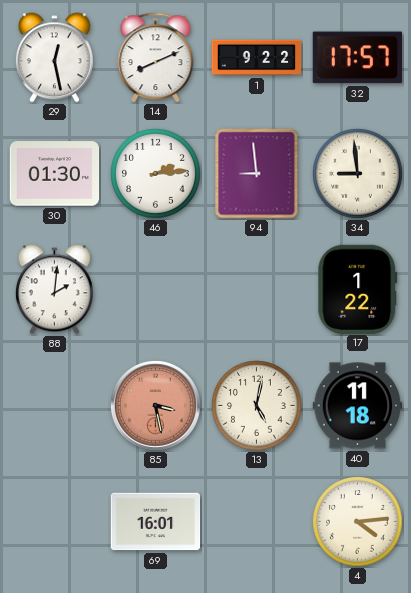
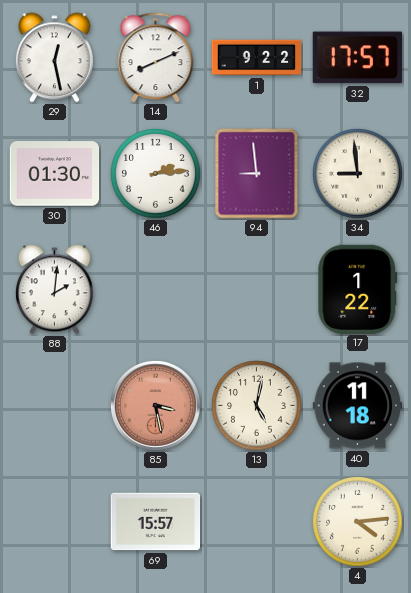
69: 16:01 -> 15:57
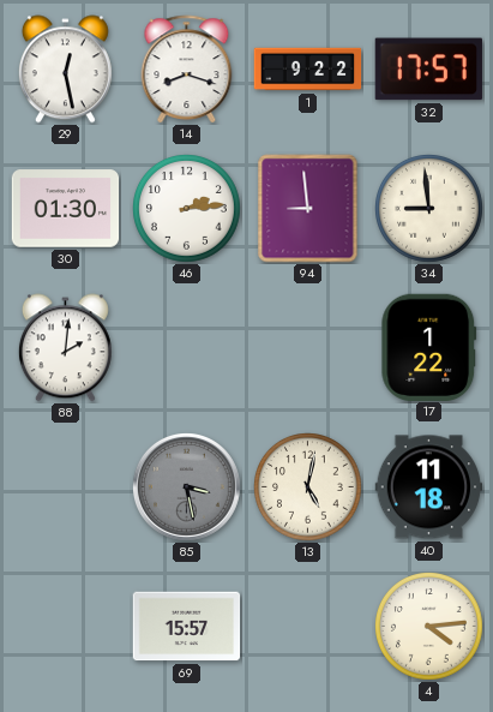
14: 8:11 -> 8:18
85 dial: salmon -> grey
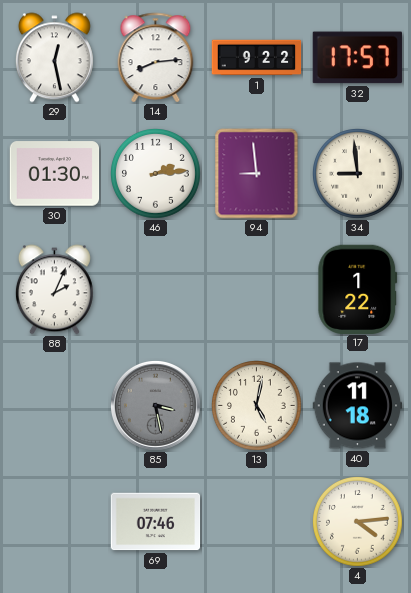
14: 8:18 -> 8:14
88: 2:01 -> 2:04
69: 15:57 -> 07:46
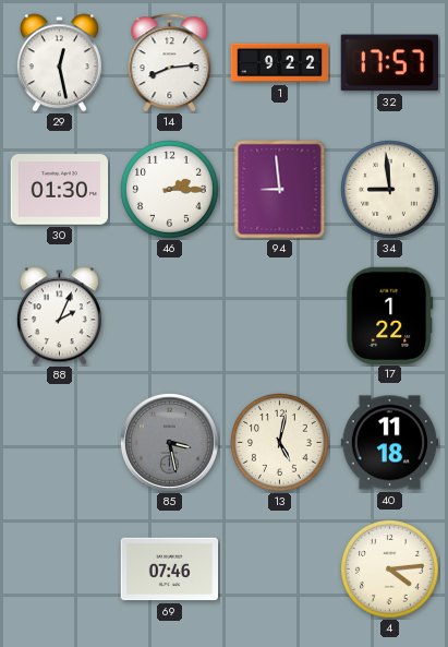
46: 2:14 -> 2:15
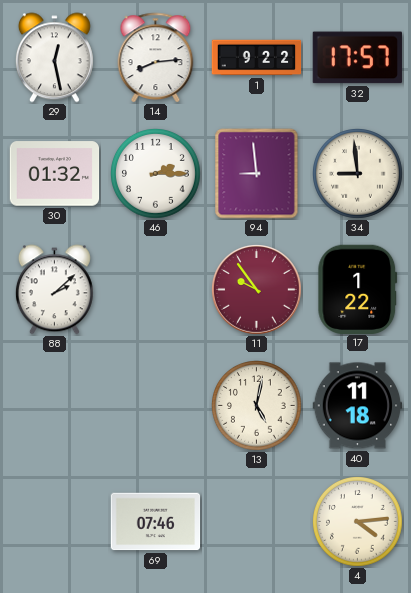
30: 01:30 -> 01:32
88: 2:04 -> 2:08
11: none -> 9:54
85: 3:28 -> none
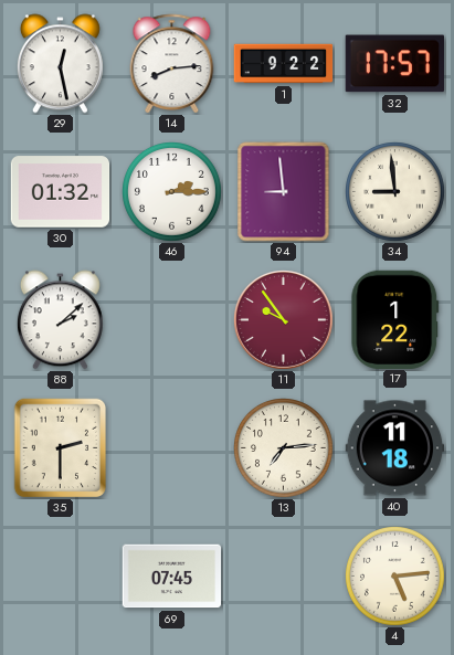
35: none -> 2:30
13: 5:02 -> 7:14
69: 07:46 -> 07:45
4: 4:14 -> 5:14
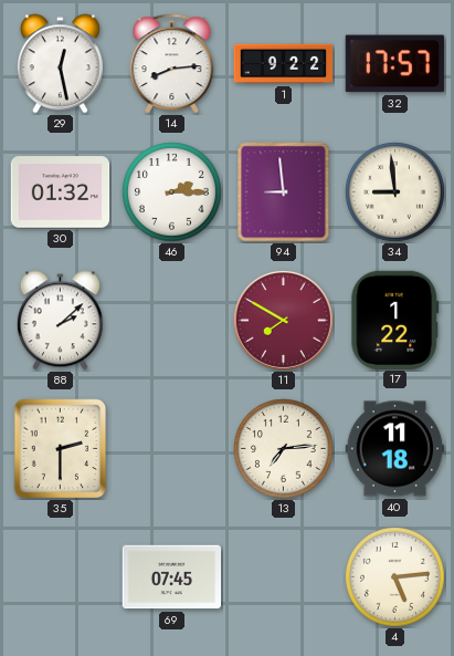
11: 9:54 -> 7:50
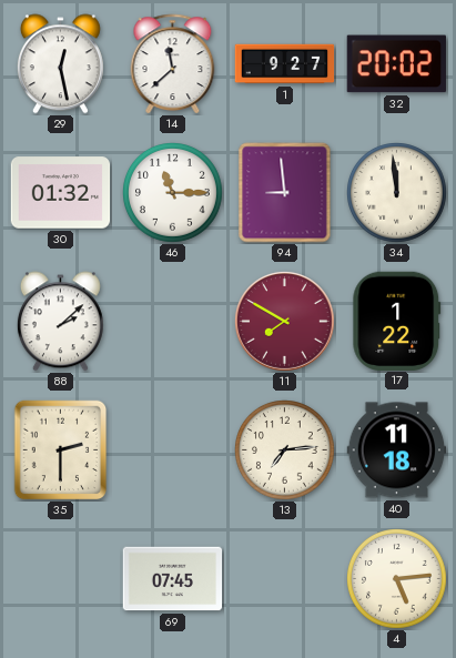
14: 8:14 -> 11:38
1: 9:22 -> 9:27
32: 17:57 -> 20:02
46: 2:15 -> 11:15
34: 8:59 -> 11:59
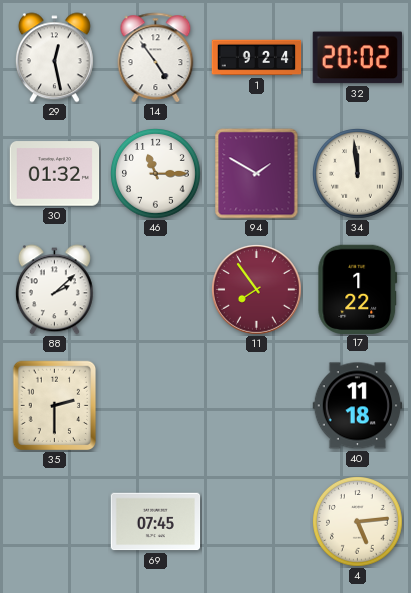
14: 11:38 -> 4:54
1: 9:27 -> 9:24
94: 8:59 -> 1:50
11: 7:50 -> 7:54
13: 7:14 -> none
